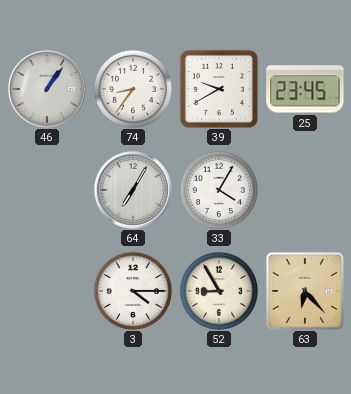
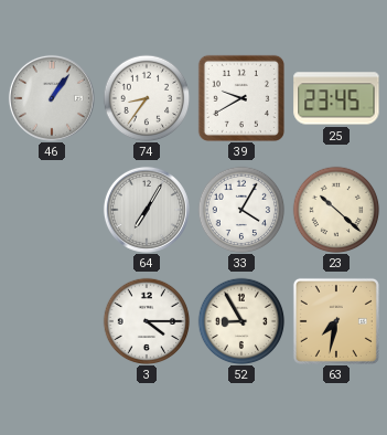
23: none -> 10:22
63: 6:23 -> 7:32
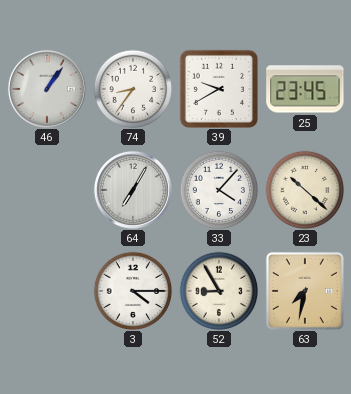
33: 4:05 -> 4:07
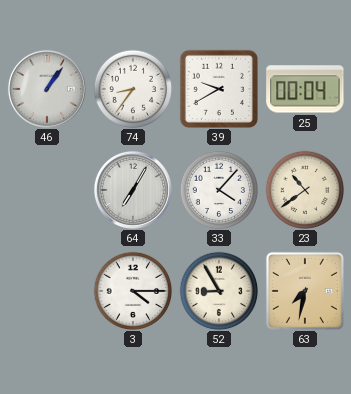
25: 23:45 -> 00:04
23: 10:22 -> 10:39
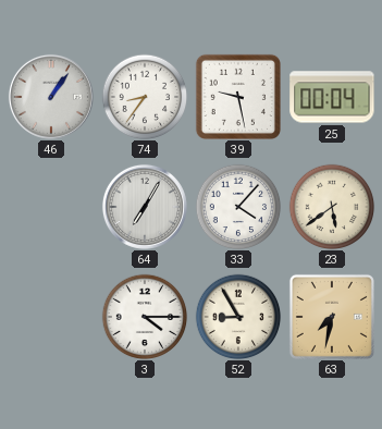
39: 9:40 -> 9:28
23: 10:39 -> 5:39
